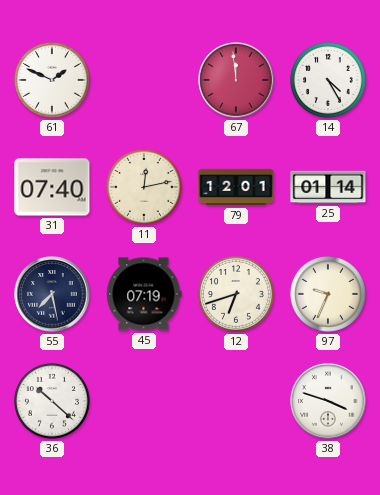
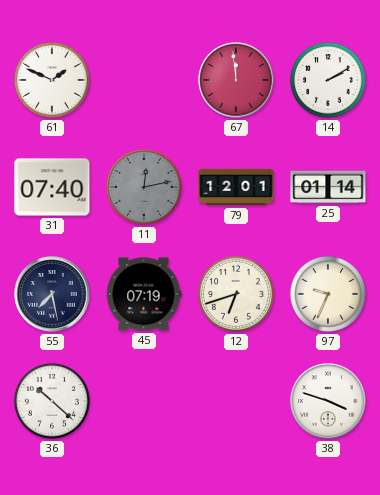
14: 4:25 -> 2:10
11 dial: cream -> grey
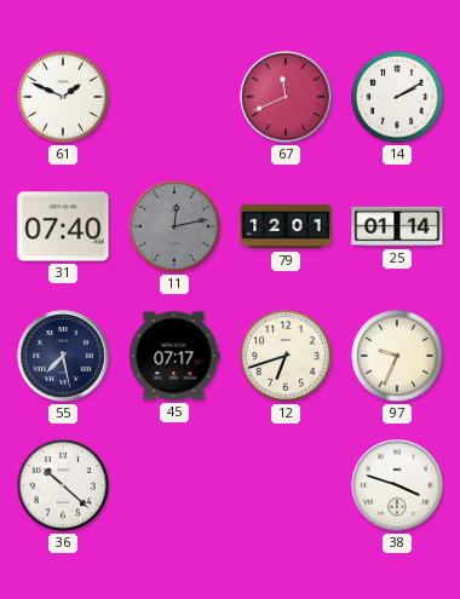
67: 11:59 -> 11:41
45: 07:19 -> 07:17
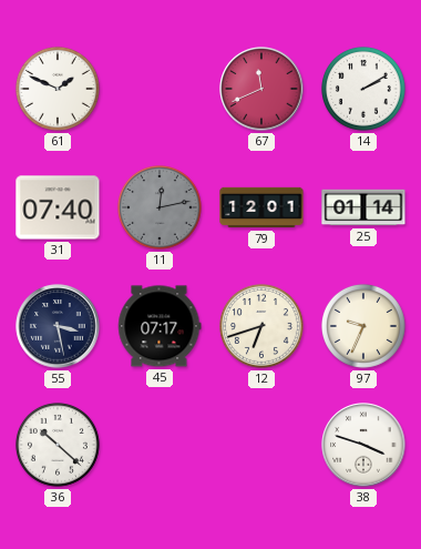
55: 7:28 -> 3:28
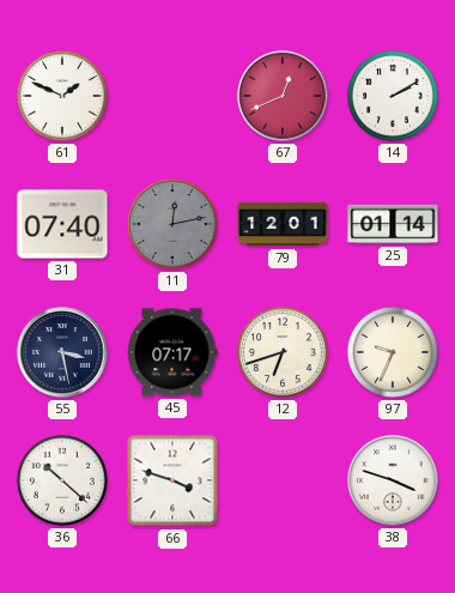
67: 11:41 -> 12:41
66: none -> 3:48
